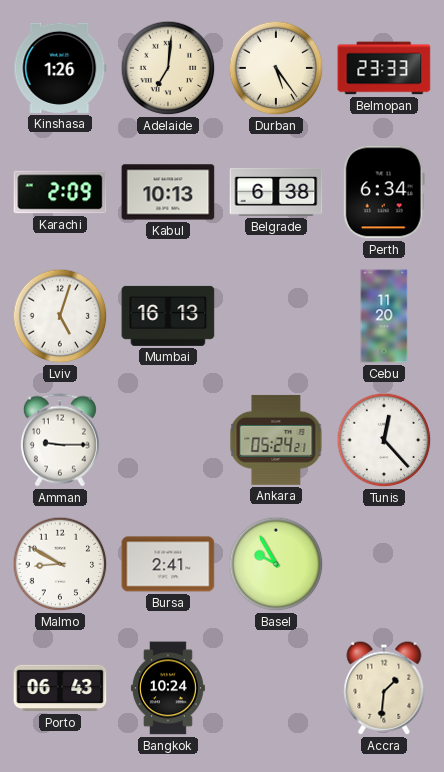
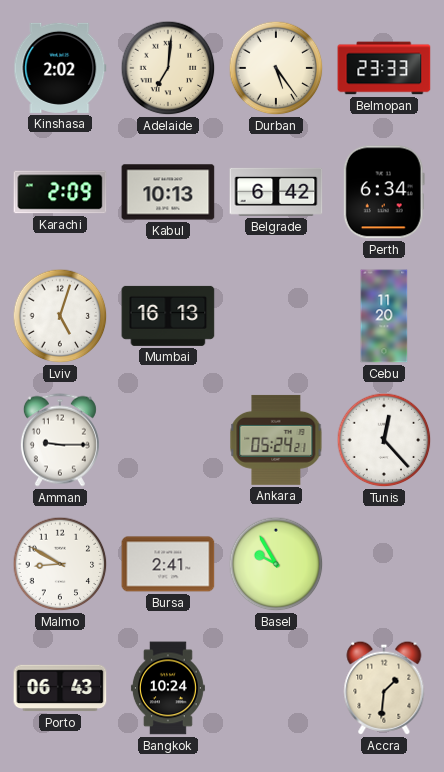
Kinshasa: 1:26 -> 2:02
Belgrade: 6:38 -> 6:42
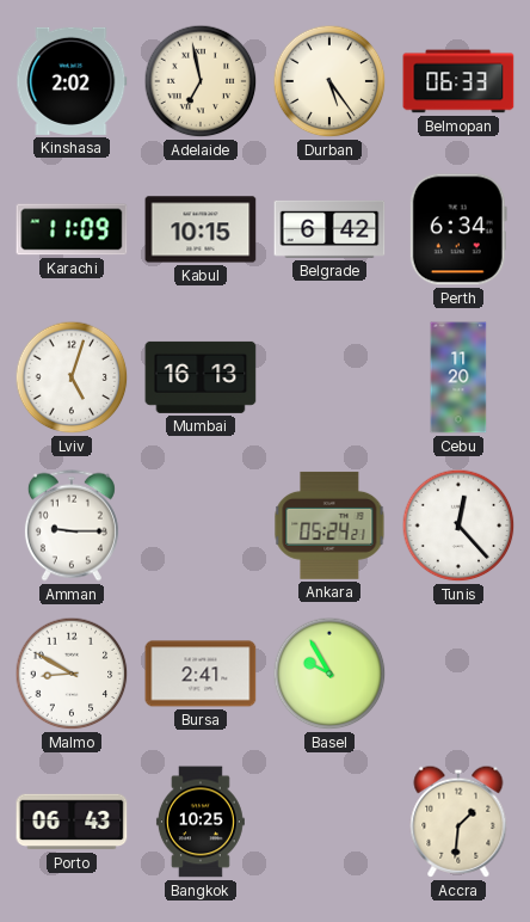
Adelaide: 7:01 -> 6:58
Belmopan: 23:33 -> 06:33
Karachi: 2:09 -> 11:09
Kabul: 10:13 -> 10:15
Bangkok: 10:24 -> 10:25
